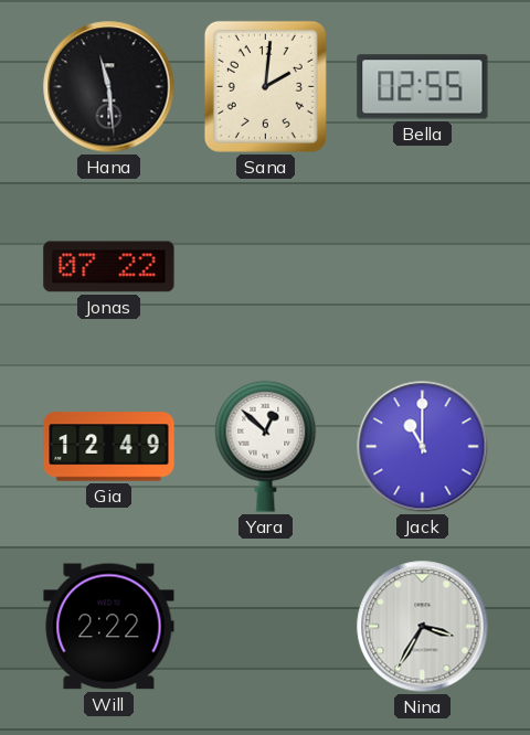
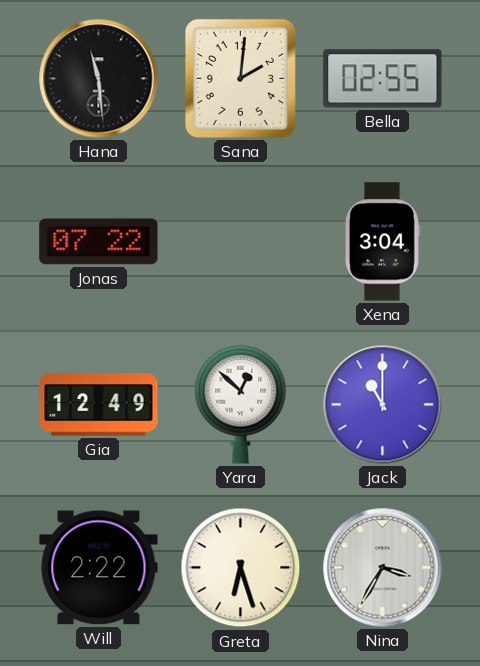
Xena: none -> 3:04
Greta: none -> 6:27
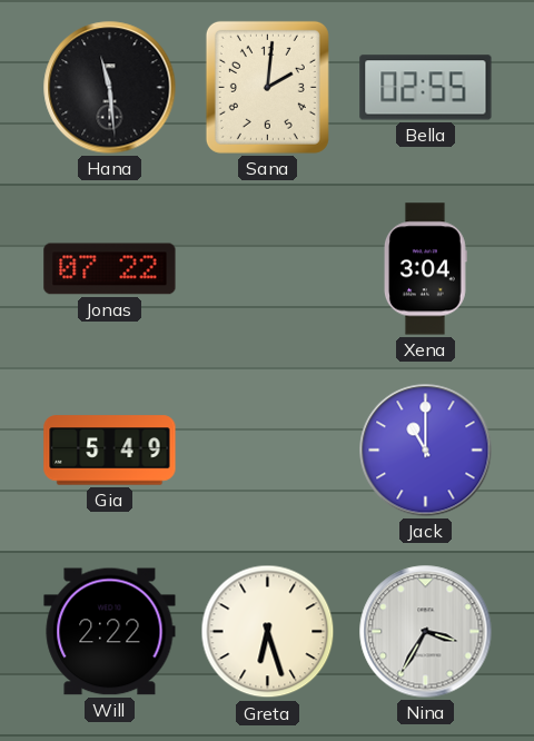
Gia: 12:49 -> 5:49
Yara: 12:52 -> none
